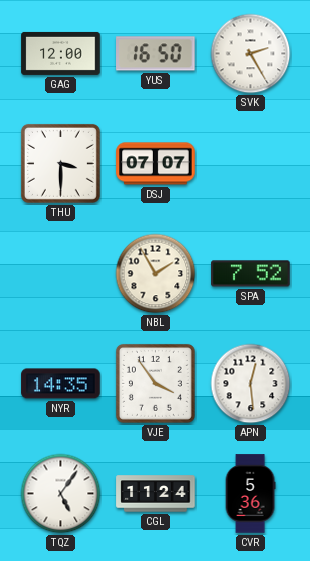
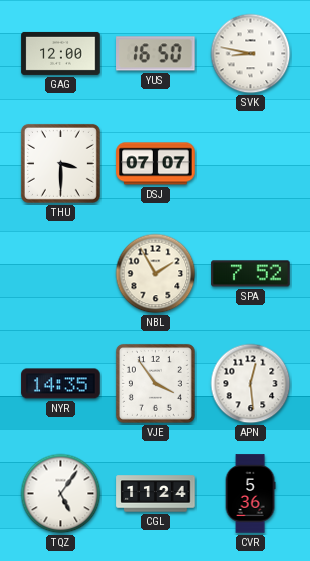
SVK: 2:25 -> 8:47
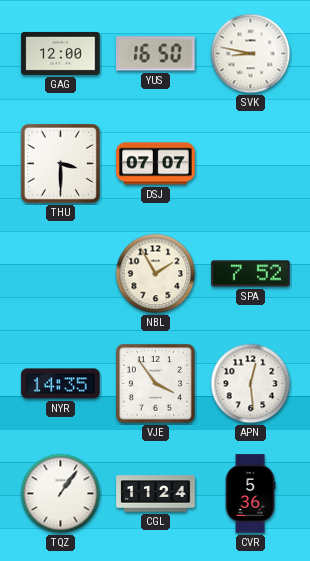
TQZ: 5:06 -> 1:06
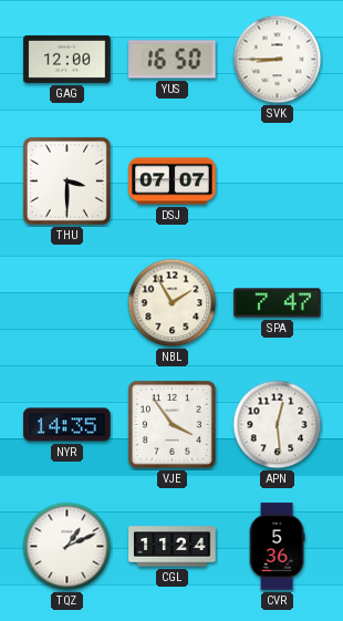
SVK: 8:47 -> 8:45
SPA: 7:52 -> 7:47
TQZ: 1:06 -> 1:11
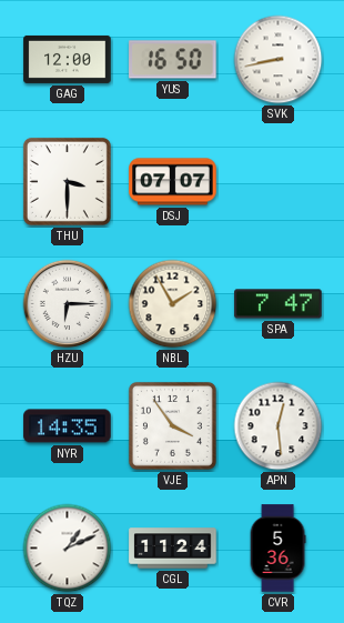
SVK: 8:45 -> 8:43
HZU: none -> 6:15
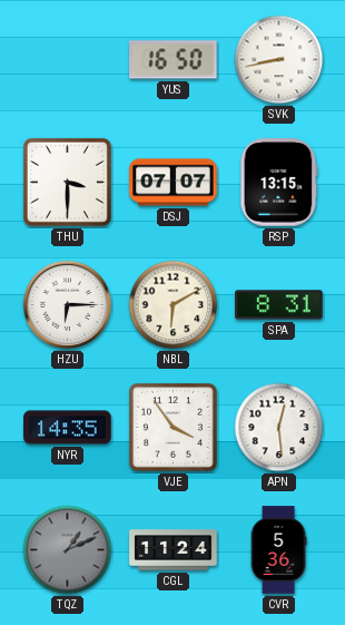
GAG: 12:00 -> none
RSP: none -> 13:15
NBL: 1:55 -> 6:10
SPA: 7:47 -> 8:31
TQZ dial: white -> grey
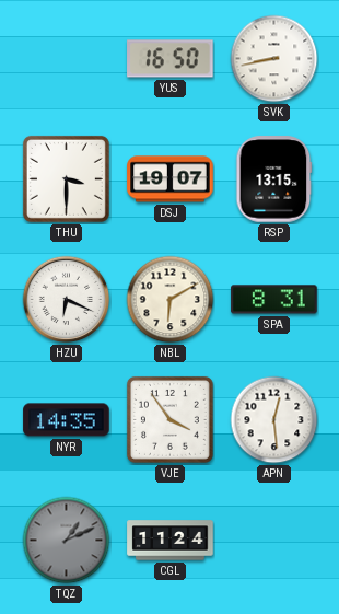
DSJ: 07:07 -> 19:07
HZU: 6:15 -> 6:19
CVR: 5:36 -> none
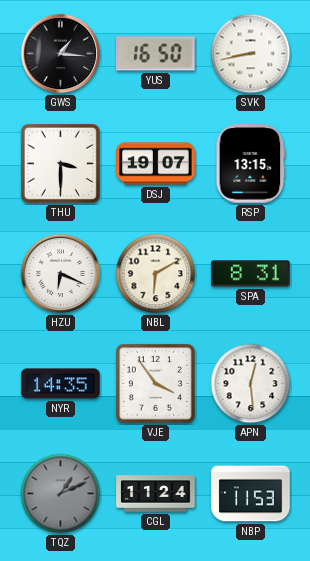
GWS: none -> 1:16
NBP: none -> 11:53
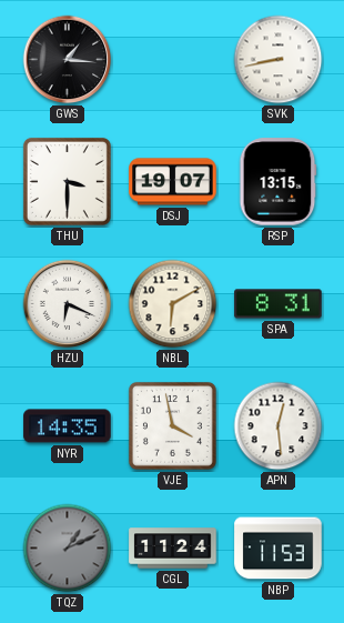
YUS: 16:50 -> none
VJE: 3:54 -> 3:58
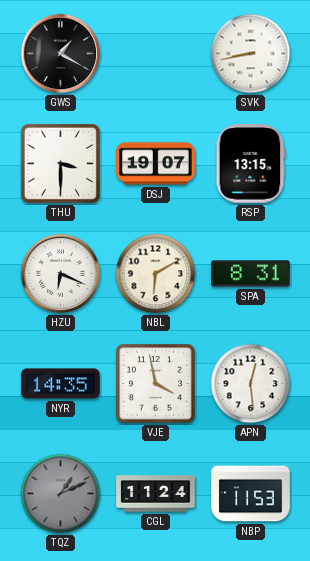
GWS: 1:16 -> 1:20
